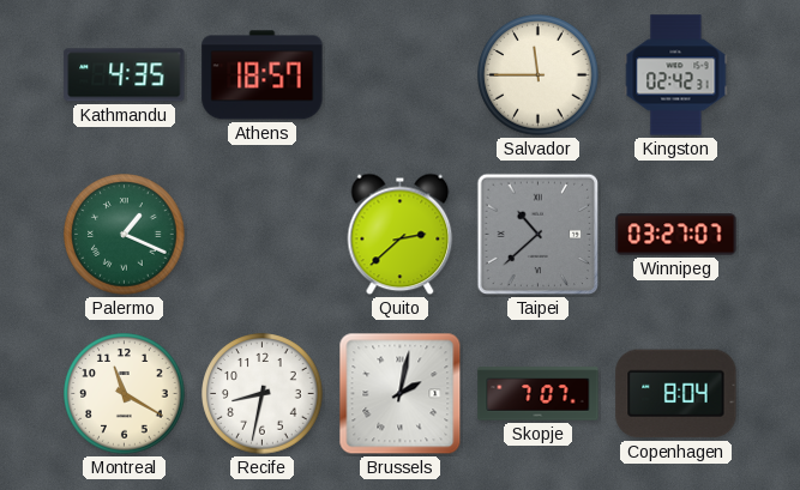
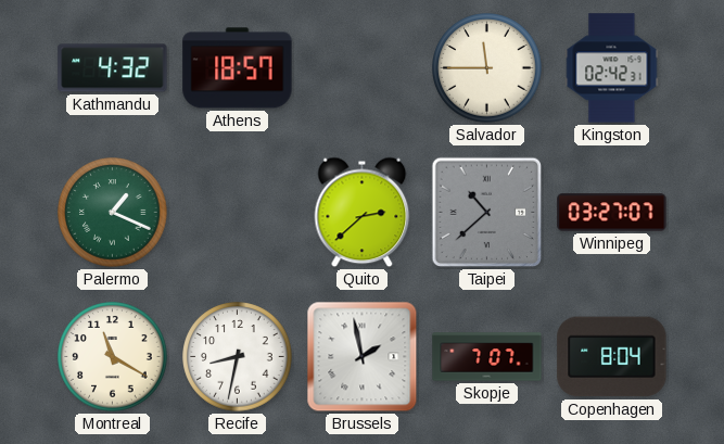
Kathmandu: 4:35 -> 4:32
Brussels: 2:02 -> 1:58
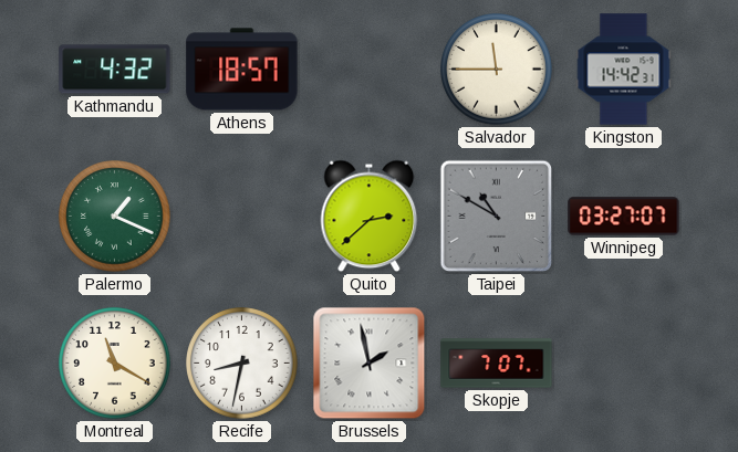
Kingston: 02:42 -> 14:42
Taipei: 10:38 -> 10:50
Copenhagen: 8:04 -> none
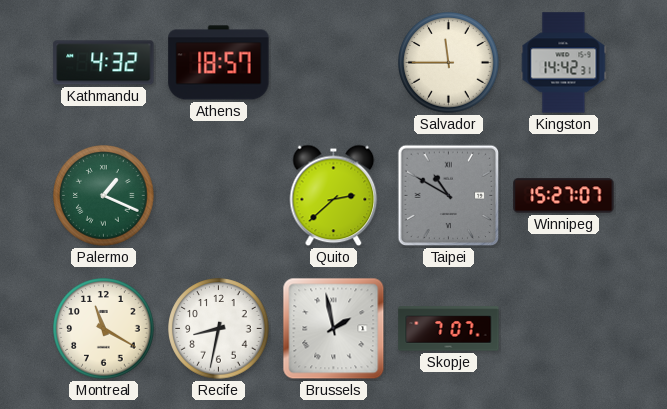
Winnipeg: 03:27 -> 15:27
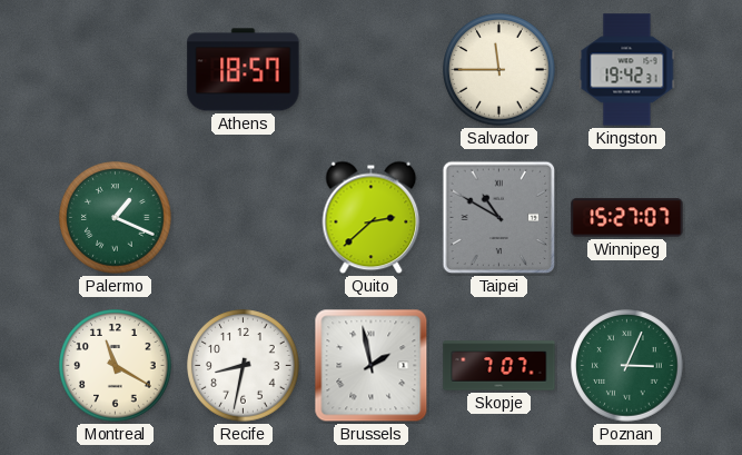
Kathmandu: 4:32 -> none
Kingston: 14:42 -> 19:42
Poznan: none -> 3:04
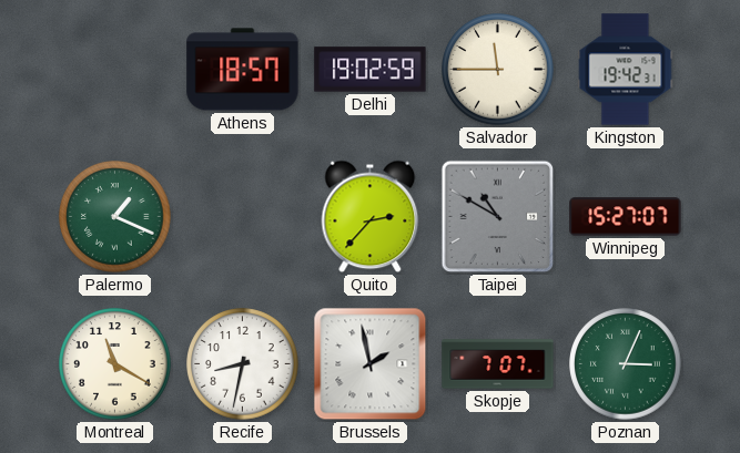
Delhi: none -> 19:02
Quito: 2:38 -> 2:37
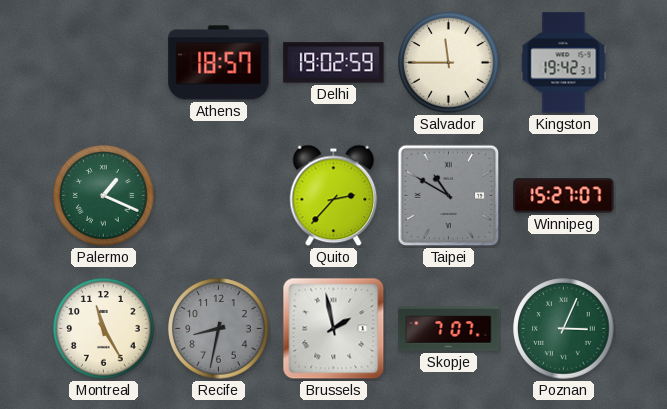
Montreal: 11:20 -> 11:25
Recife dial: white -> grey
